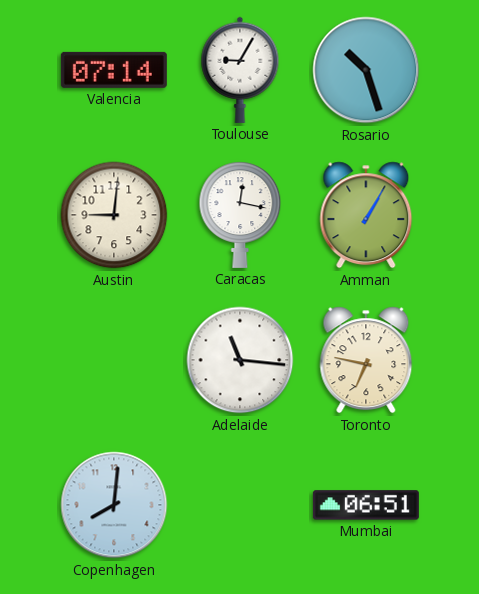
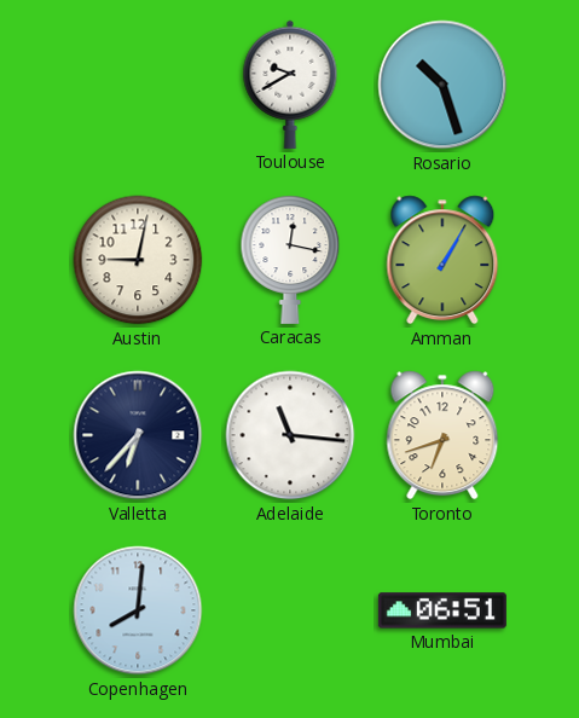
Valencia: 07:14 -> none
Toulouse: 9:05 -> 9:40
Austin: 9:01 -> 9:02
Valletta: none -> 6:37
Toronto: 6:47 -> 6:42
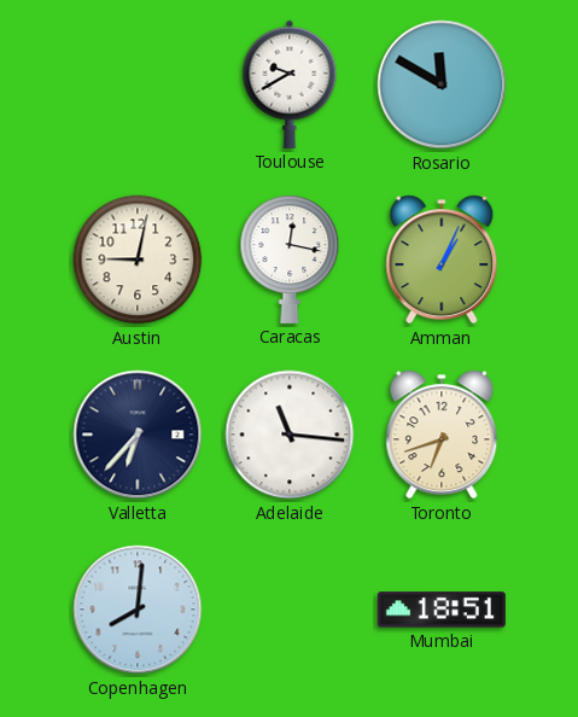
Rosario: 10:27 -> 11:50
Amman: 1:05 -> 1:04
Mumbai: 06:51 -> 18:51
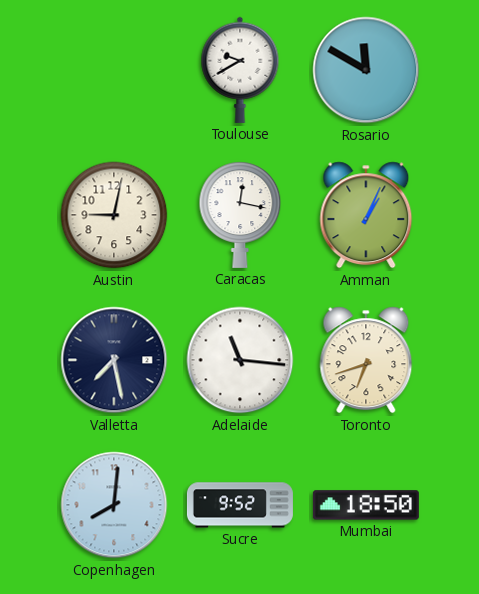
Valletta: 6:37 -> 7:28
Sucre: none -> 9:52
Mumbai: 18:51 -> 18:50
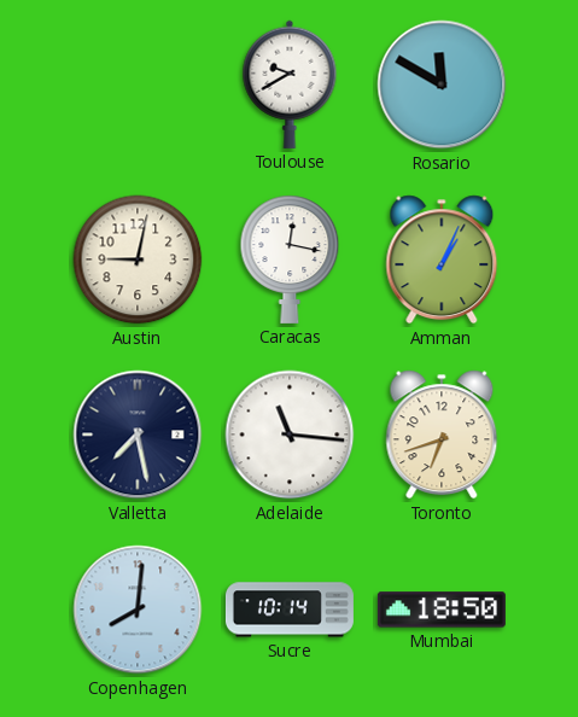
Sucre: 9:52 -> 10:14
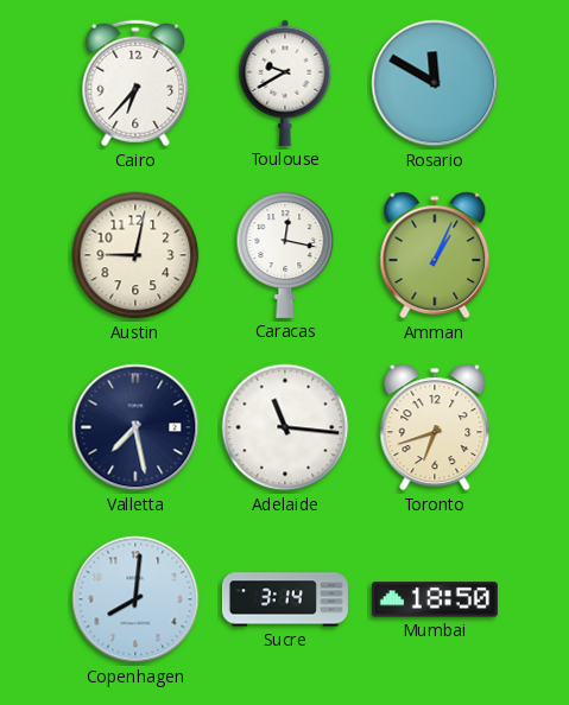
Cairo: none -> 6:37
Sucre: 10:14 -> 3:14
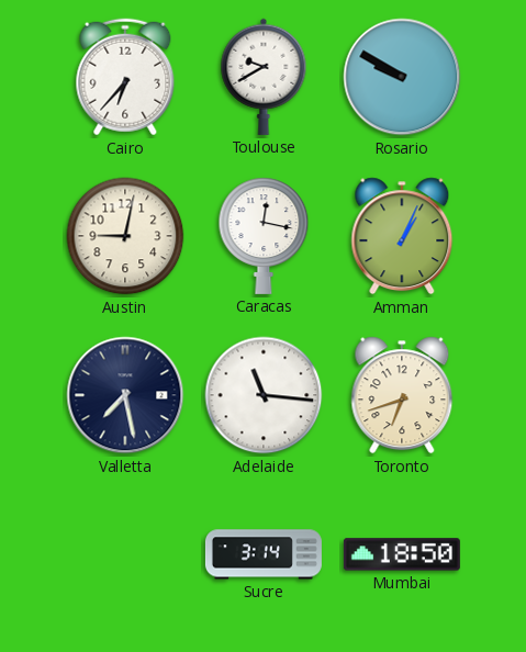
Rosario: 11:50 -> 9:50
Copenhagen: 8:01 -> none
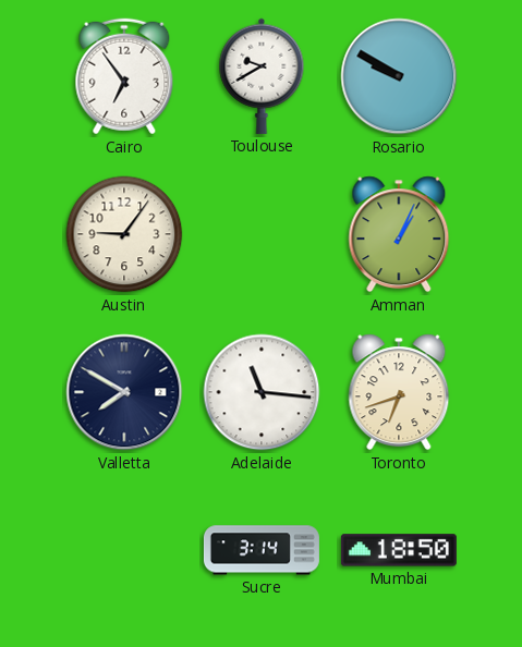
Cairo: 6:37 -> 6:54
Austin: 9:02 -> 9:06
Caracas: 12:17 -> none
Valletta: 7:28 -> 7:50
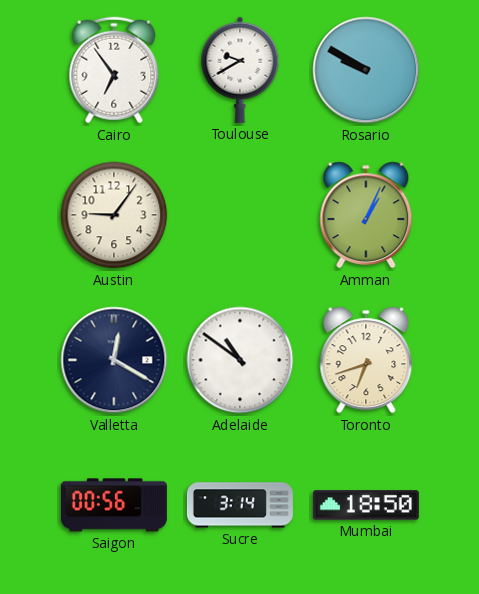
Valletta: 7:50 -> 12:20
Adelaide: 11:16 -> 10:51
Saigon: none -> 00:56
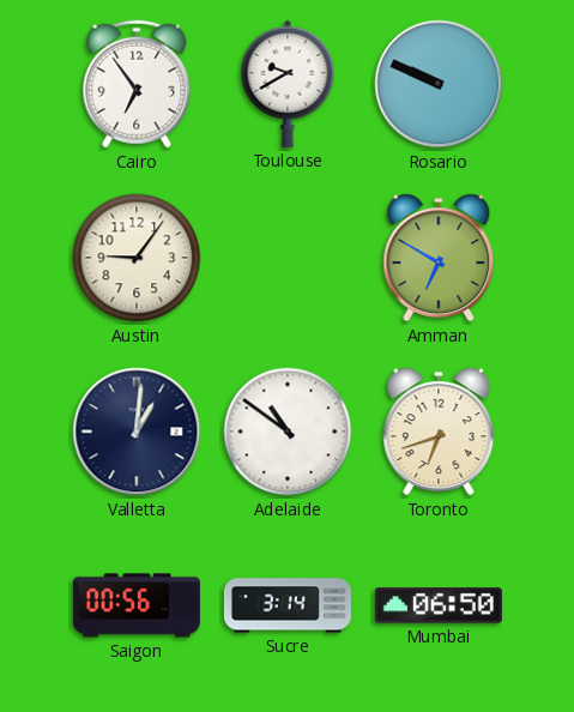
Rosario: 9:50 -> 9:49
Amman: 1:04 -> 6:50
Valletta: 12:20 -> 1:01
Mumbai: 18:50 -> 06:50
